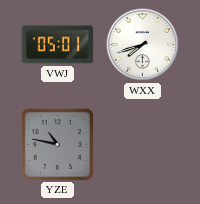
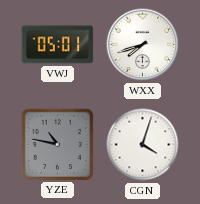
CGN: none -> 4:03
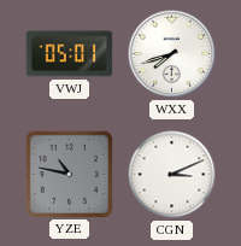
CGN: 4:03 -> 3:11
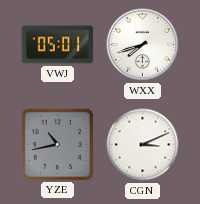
YZE: 10:47 -> 10:43
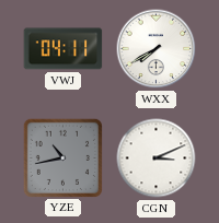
VWJ: 05:01 -> 04:11
WXX: 7:42 -> 7:40
